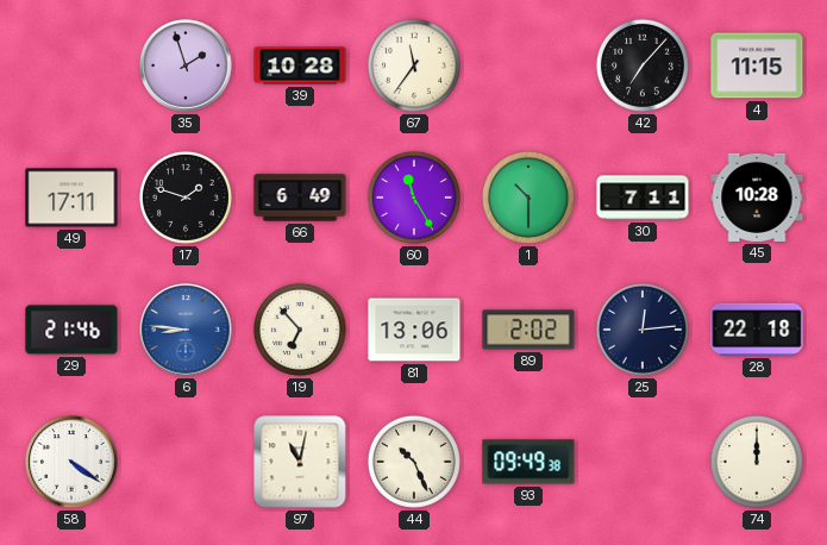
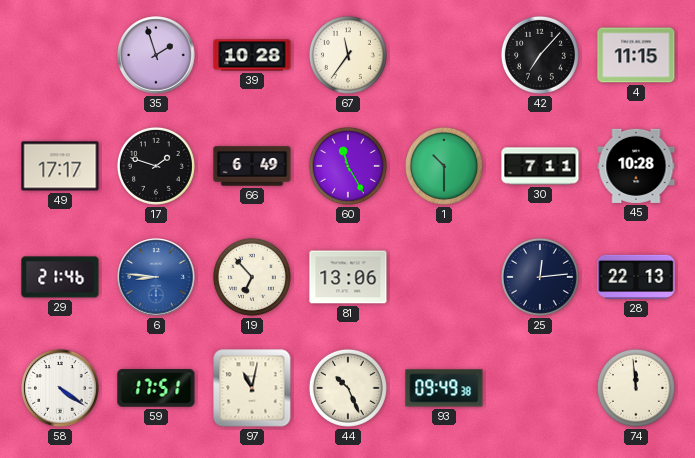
49: 17:11 -> 17:17
89: 2:02 -> none
28: 22:18 -> 22:13
59: none -> 17:51
74: 12:00 -> 11:59
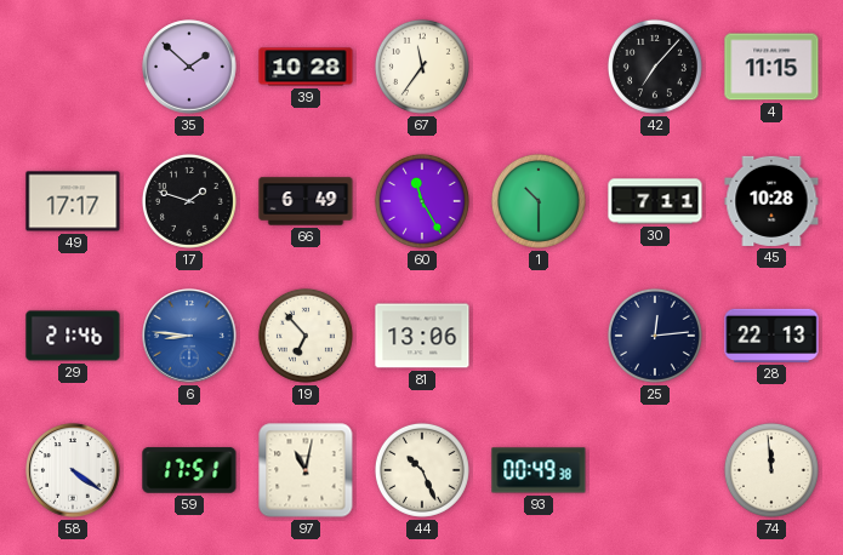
35: 1:57 -> 1:52
93: 09:49 -> 00:49
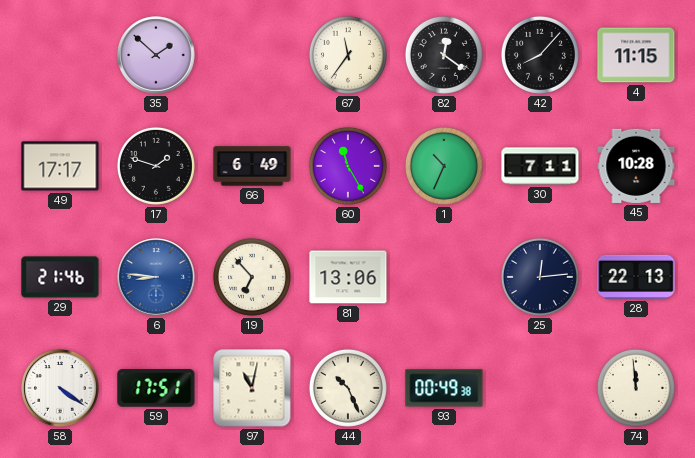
39: 10:28 -> none
82: none -> 12:21
42: 7:07 -> 8:07
1: 10:30 -> 10:34
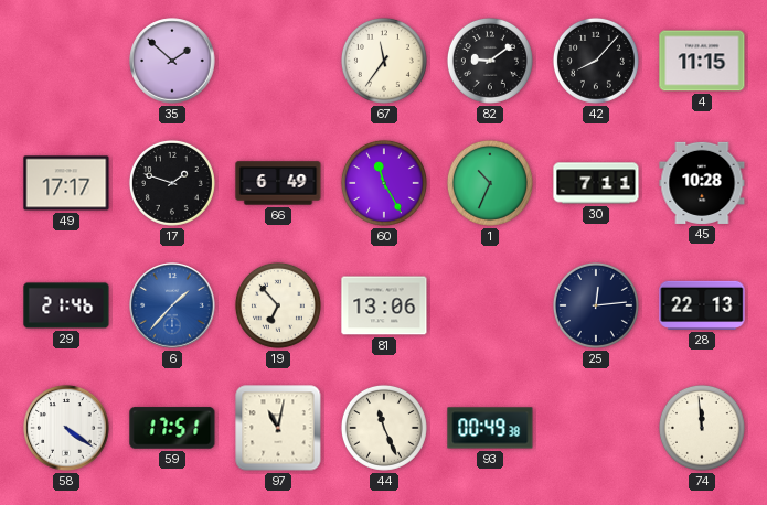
82: 12:21 -> 9:09
6: 8:46 -> 1:37
44: 10:26 -> 11:26
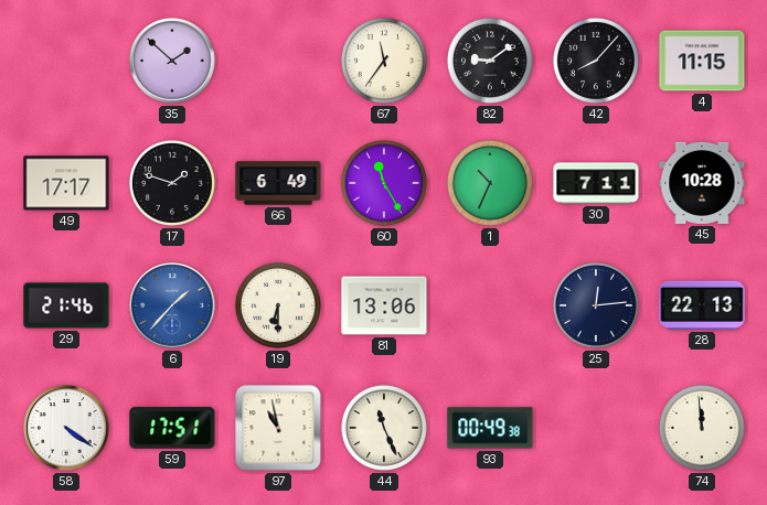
19: 6:53 -> 6:30
97: 11:02 -> 10:58
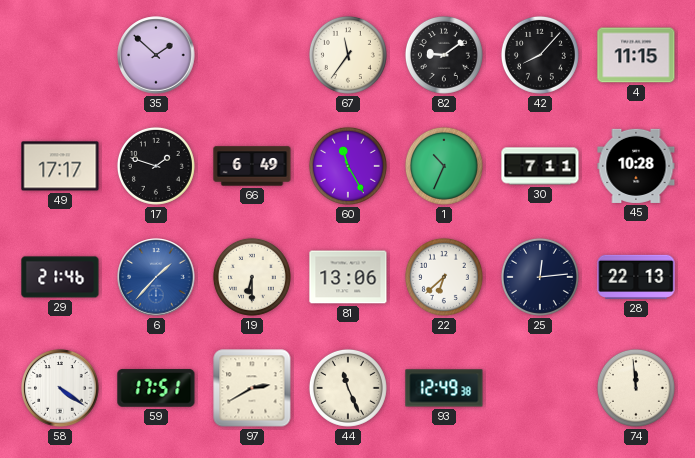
22: none -> 6:38
97: 10:58 -> 2:40
93: 00:49 -> 12:49
